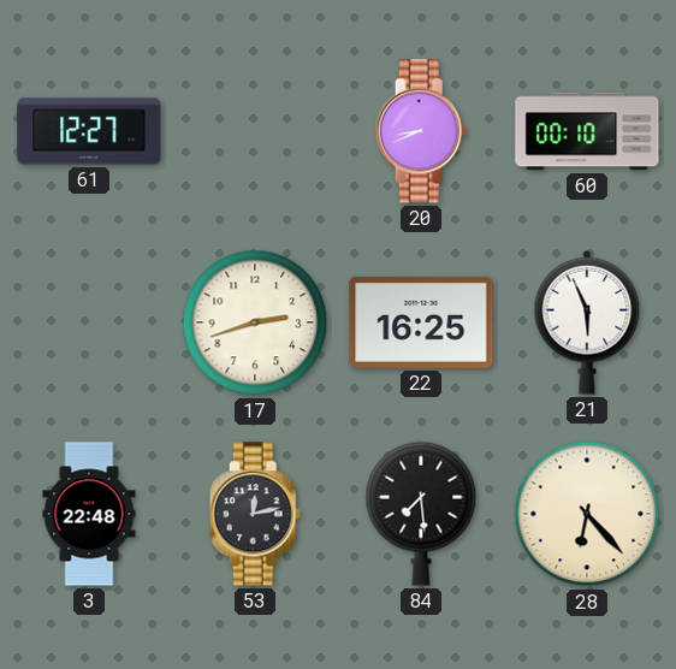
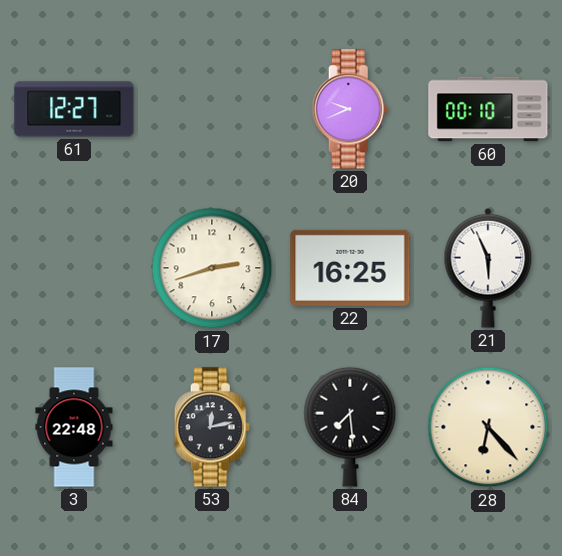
20: 8:41 -> 9:41
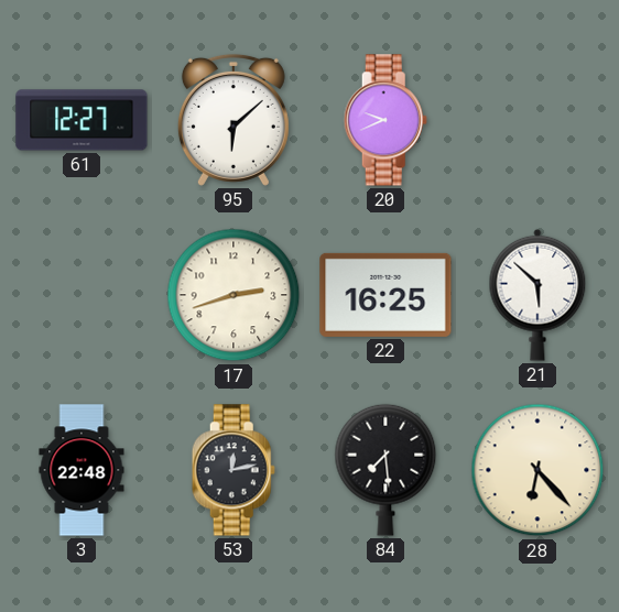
95: none -> 6:08
60: 00:10 -> none
21: 5:56 -> 5:52
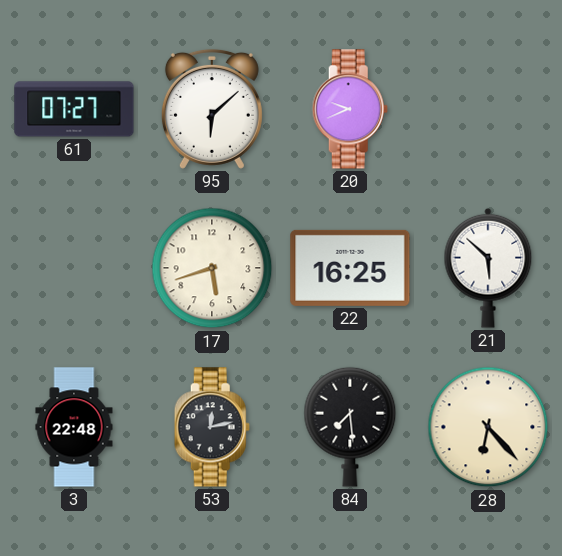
61: 12:27 -> 07:27
17: 2:42 -> 5:42
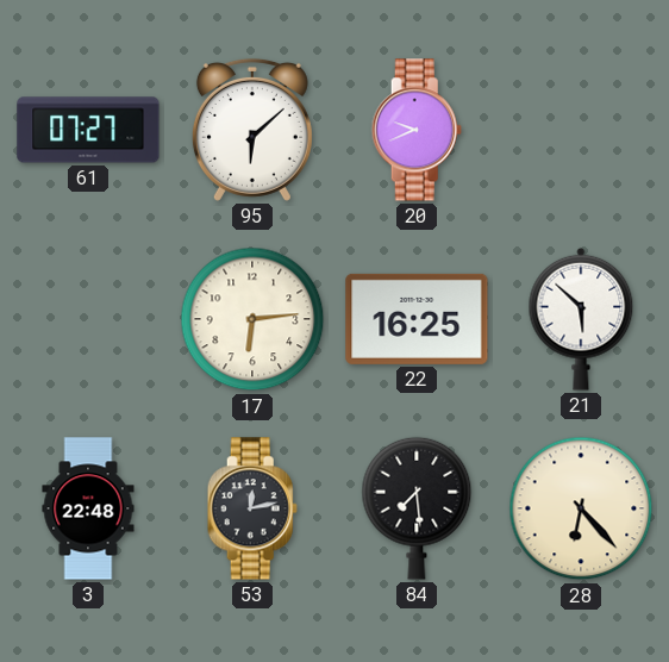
17: 5:42 -> 6:14
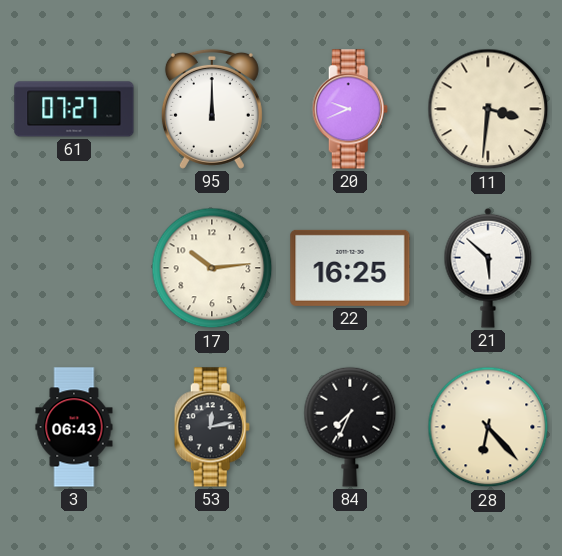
95: 6:08 -> 12:00
11: none -> 3:31
17: 6:14 -> 10:14
3: 22:48 -> 06:43
84: 7:29 -> 7:34
